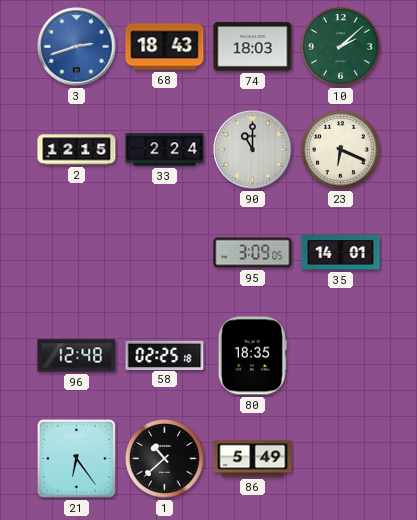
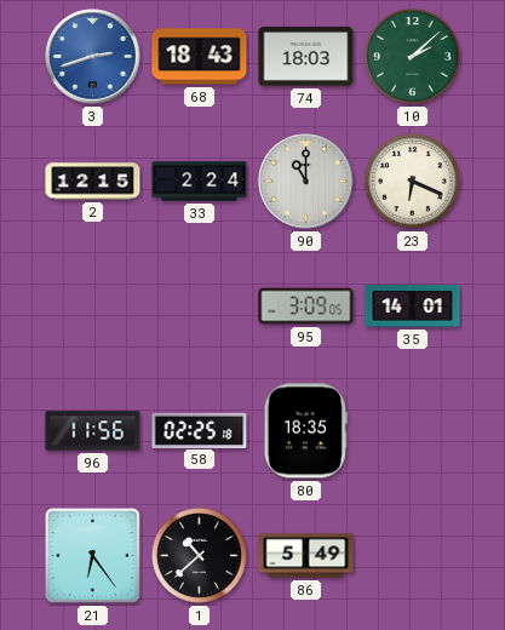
96: 12:48 -> 11:56
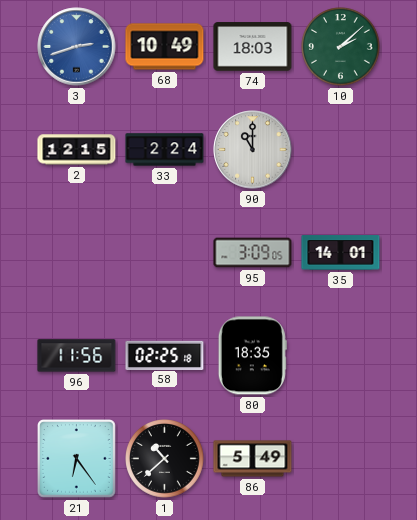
68: 18:43 -> 10:49
23: 6:19 -> none
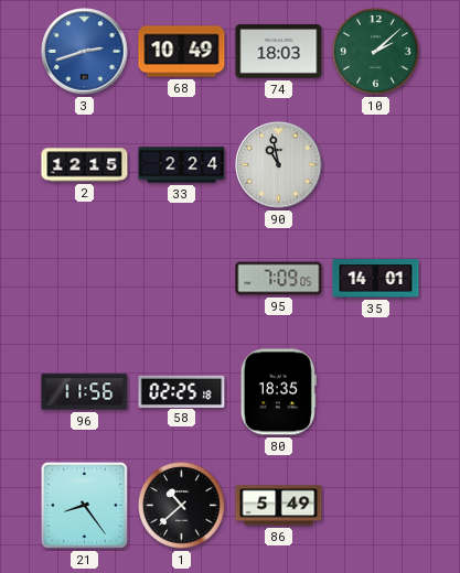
90: 11:00 -> 10:58
95: 3:09 -> 7:09
21: 6:24 -> 8:24
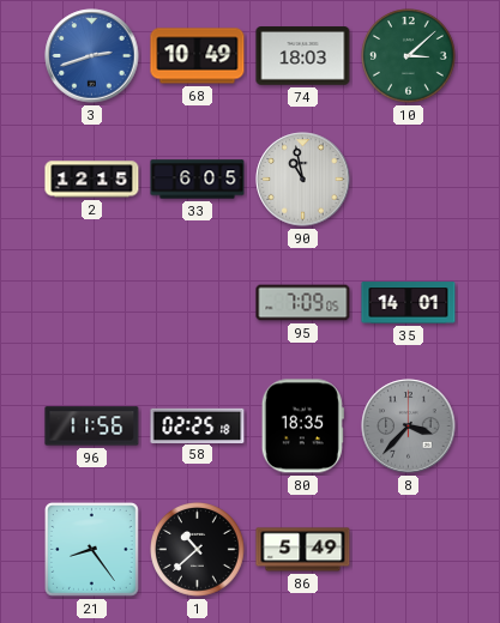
10: 2:08 -> 3:08
33: 2:24 -> 6:05
8: none -> 3:37
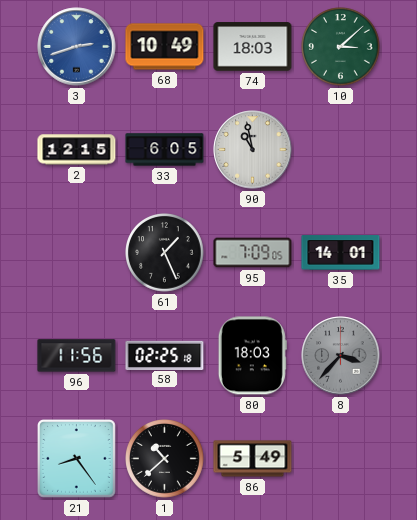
61: none -> 1:26
80: 18:35 -> 18:03
